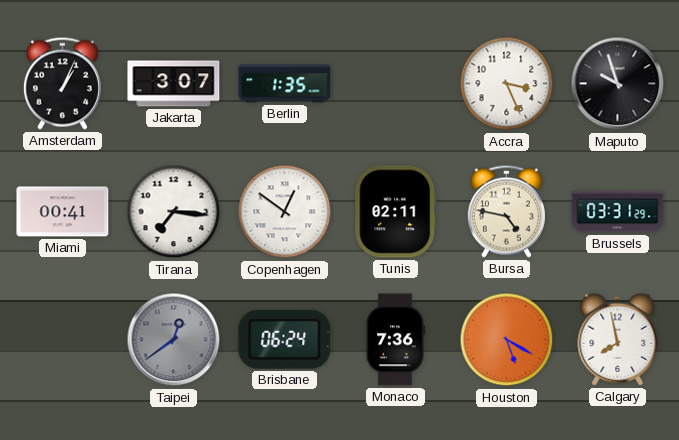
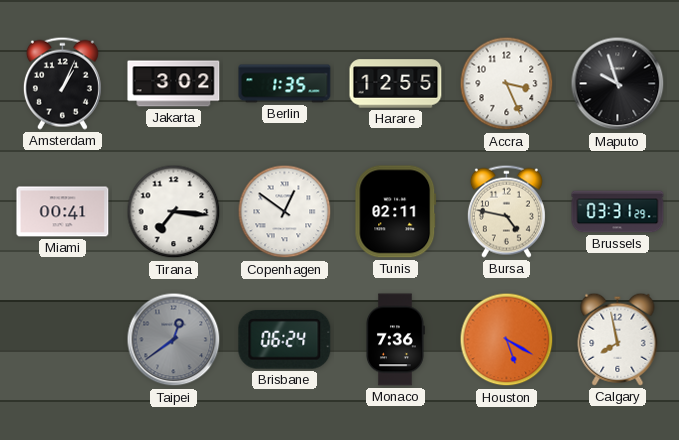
Jakarta: 3:07 -> 3:02
Harare: none -> 12:55
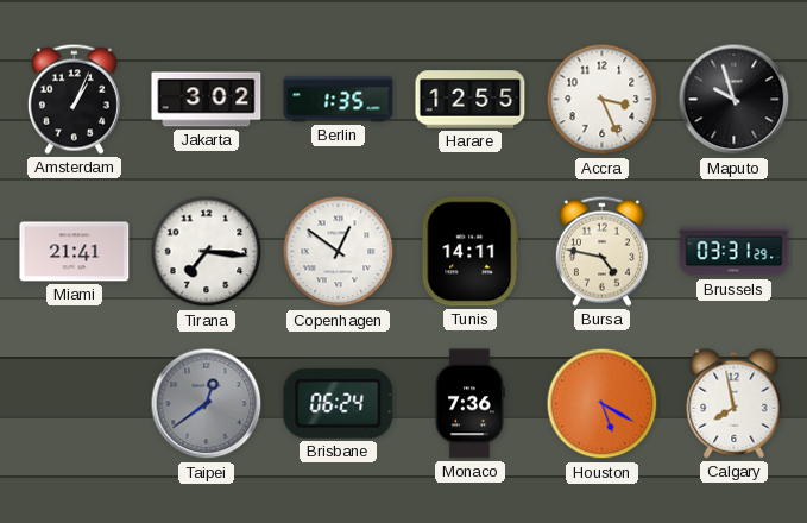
Miami: 00:41 -> 21:41
Tunis: 02:11 -> 14:11
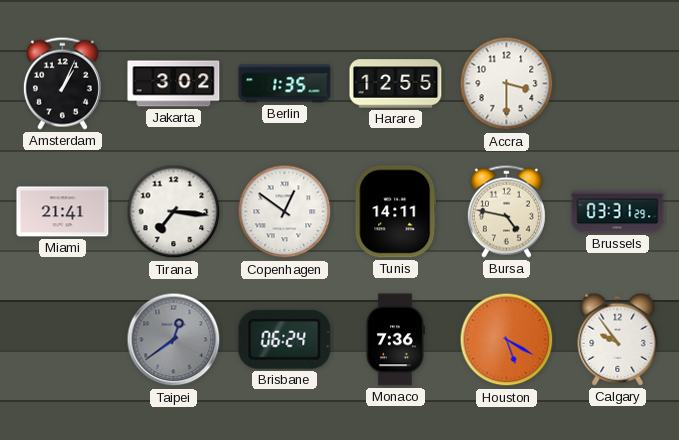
Accra: 3:26 -> 3:30
Maputo: 9:57 -> none
Calgary: 7:58 -> 9:54
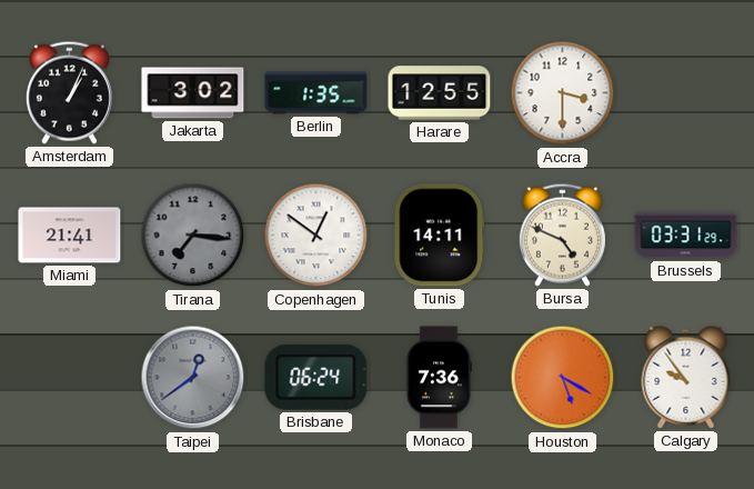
Tirana dial: white -> grey
Bursa: 4:47 -> 4:49
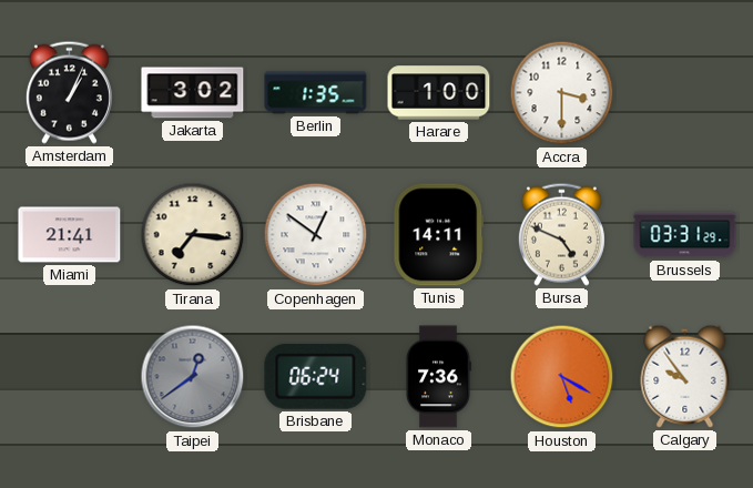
Harare: 12:55 -> 1:00
Tirana dial: grey -> cream
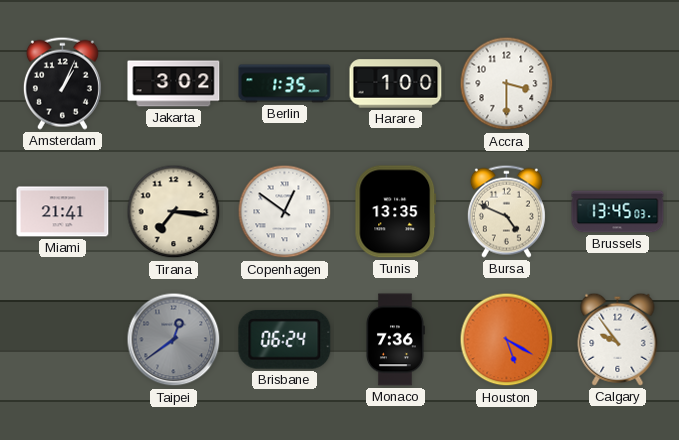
Tunis: 14:11 -> 13:35
Brussels: 03:31 -> 13:45
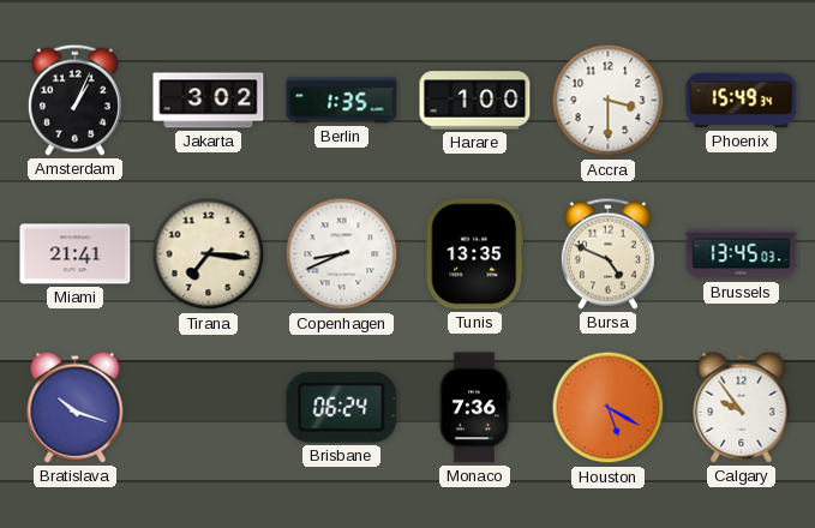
Phoenix: none -> 15:49
Copenhagen: 12:51 -> 8:41
Bratislava: none -> 10:18
Taipei: 12:39 -> none
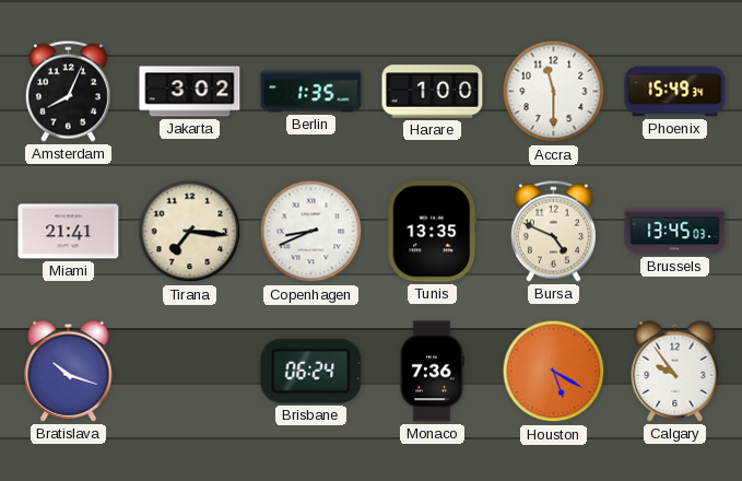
Amsterdam: 1:04 -> 8:04
Accra: 3:30 -> 11:30
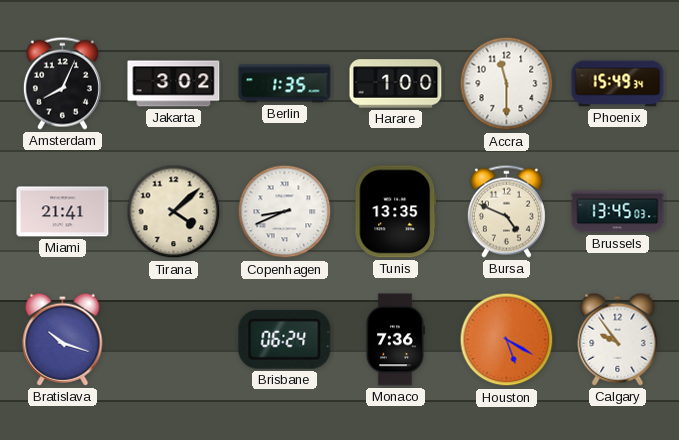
Tirana: 7:16 -> 4:08
